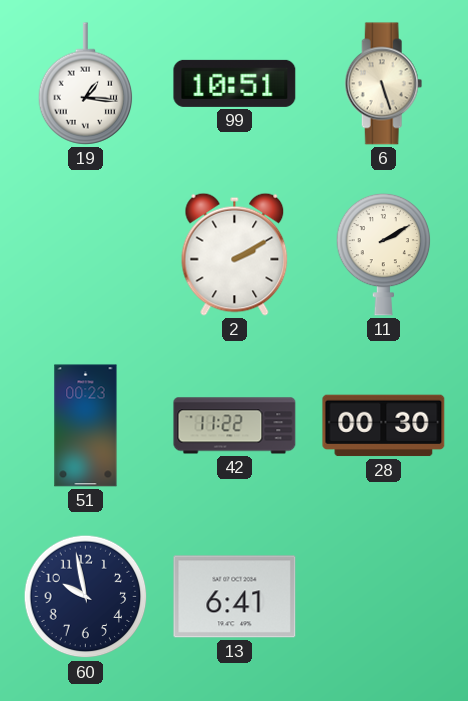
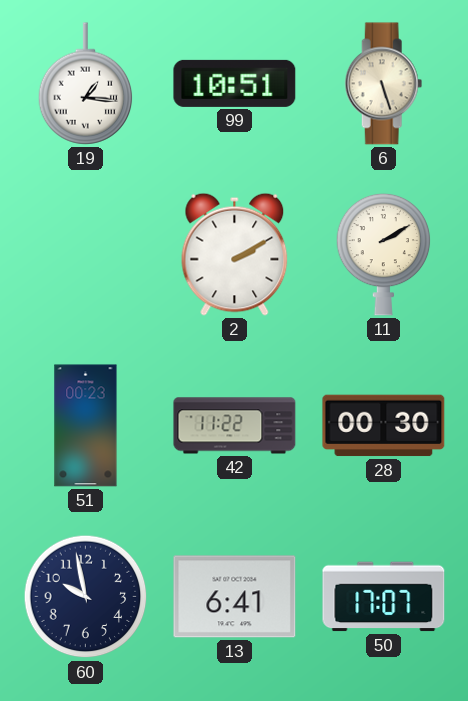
50: none -> 17:07
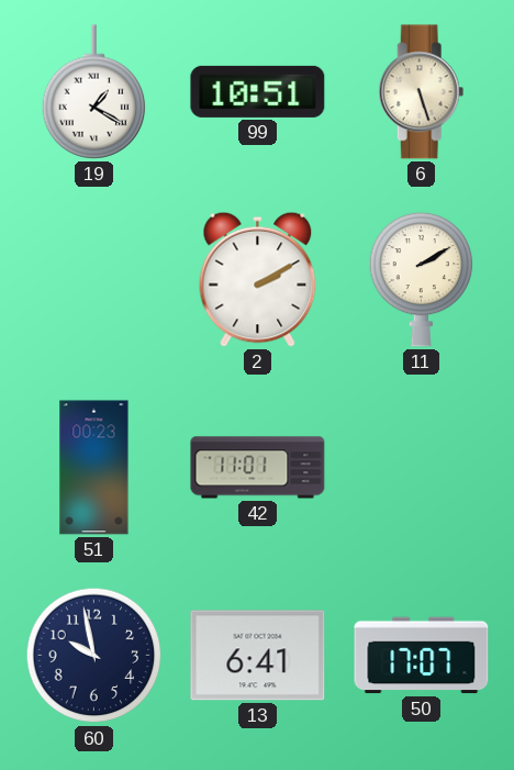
19: 1:16 -> 1:20
42: 11:22 -> 11:01
28: 00:30 -> none
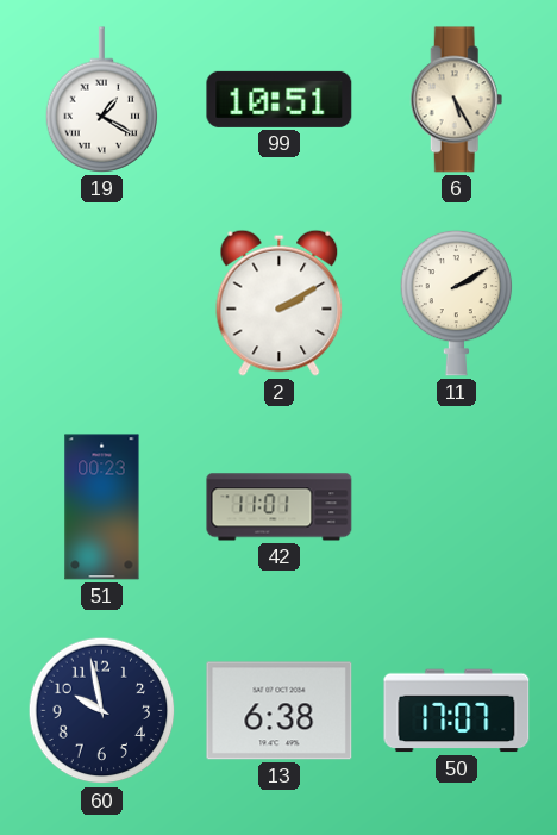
6: 5:27 -> 5:25
13: 6:41 -> 6:38
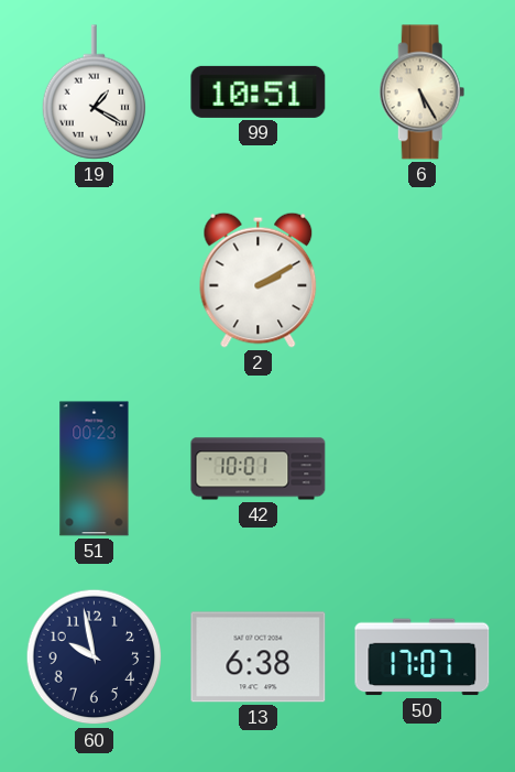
11: 2:10 -> none
42: 11:01 -> 10:01
